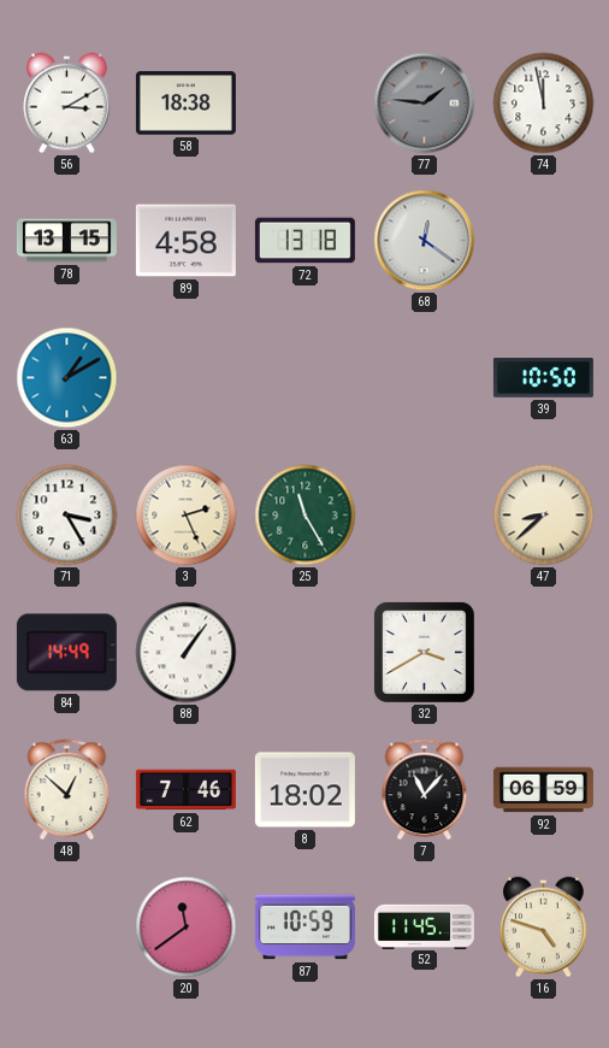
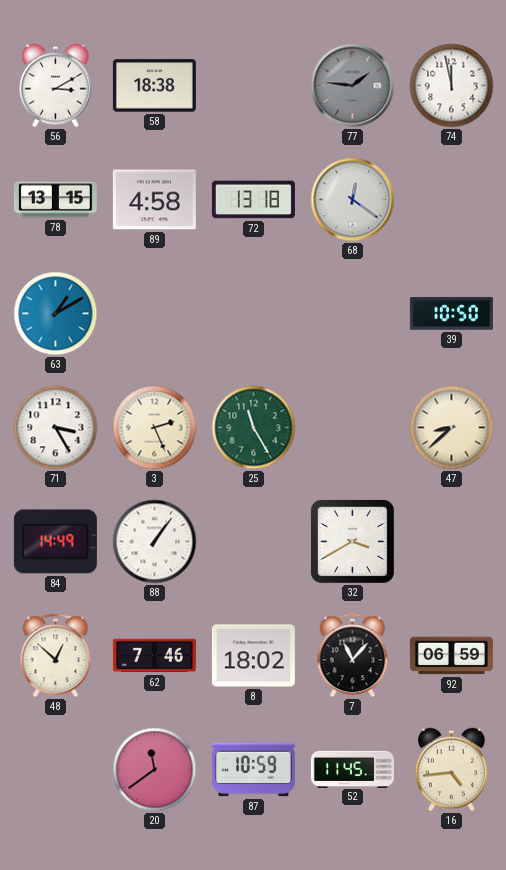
16: 4:48 -> 4:44
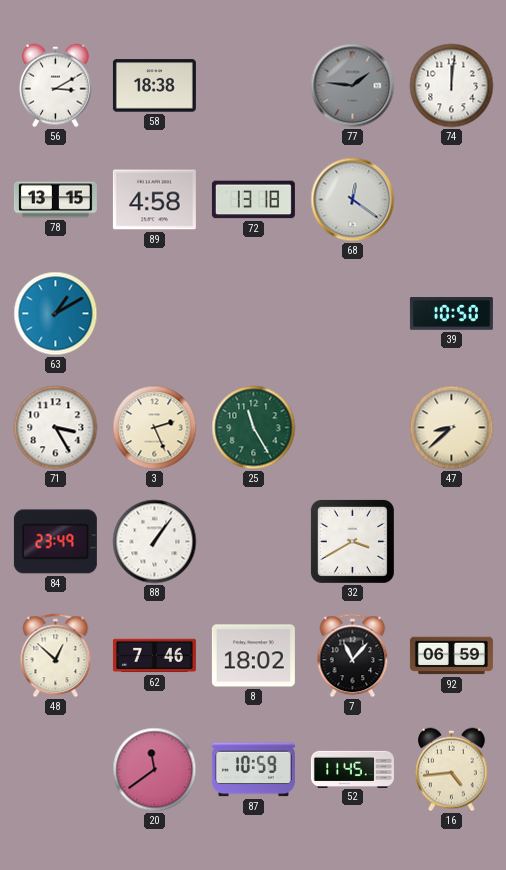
74: 11:58 -> 12:01
84: 14:49 -> 23:49
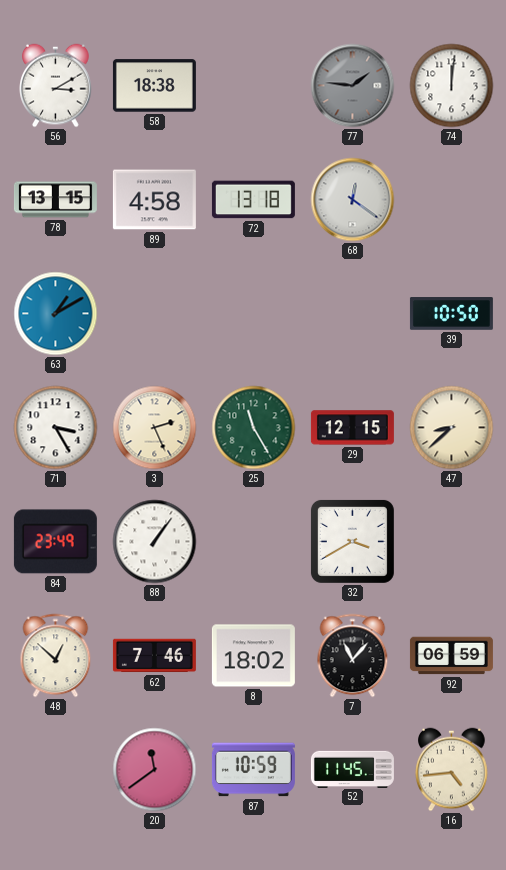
29: none -> 12:15
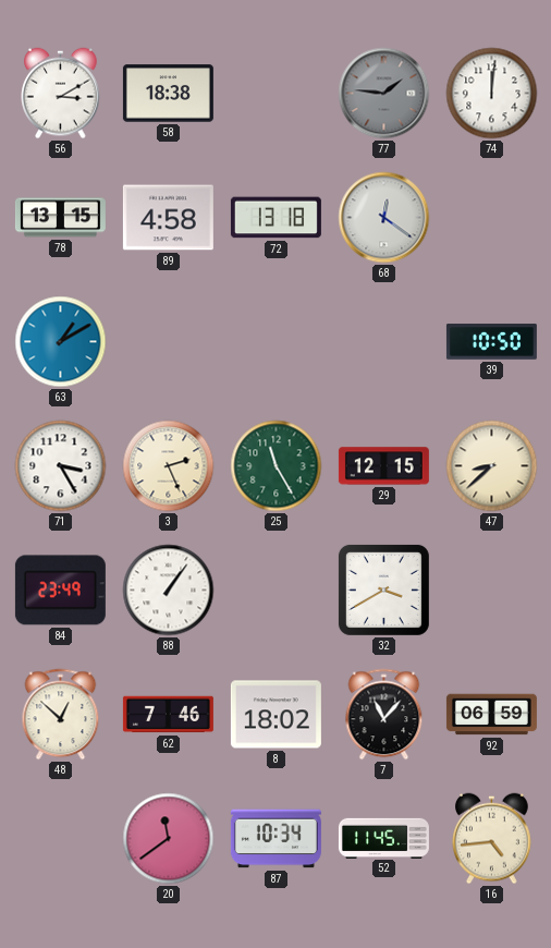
87: 10:59 -> 10:34
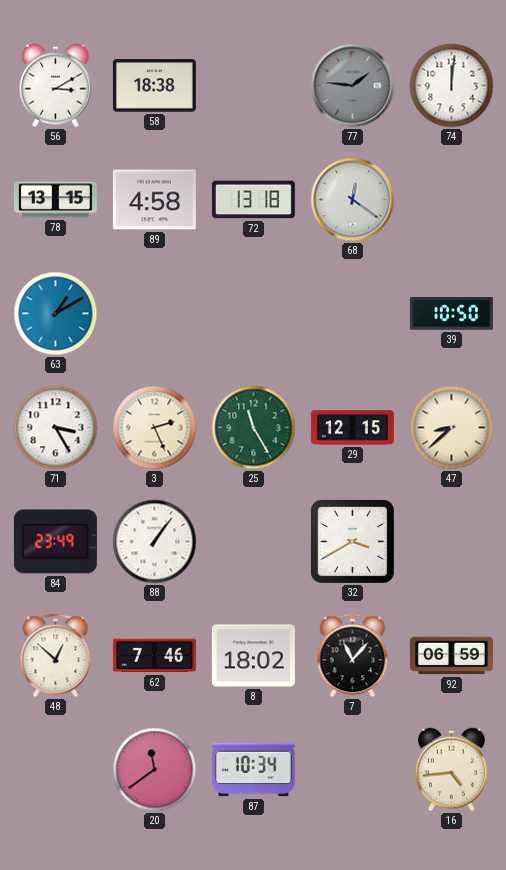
52: 11:45 -> none
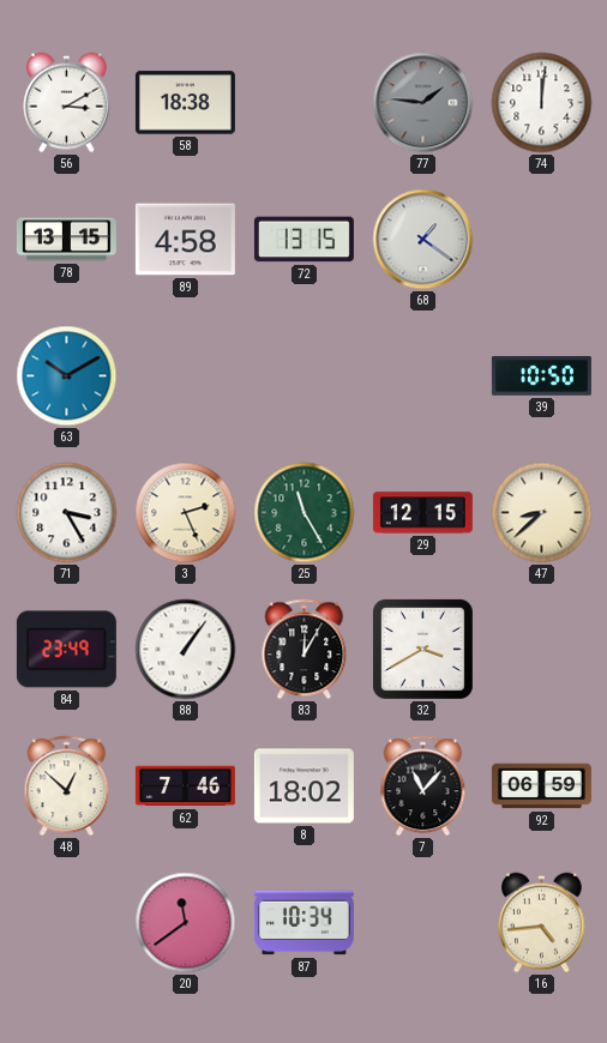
72: 13:18 -> 13:15
68: 12:21 -> 1:21
63: 1:10 -> 10:10
83: none -> 12:05
